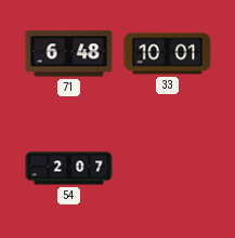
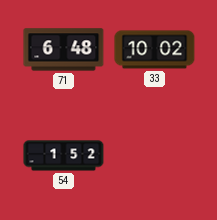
33: 10:01 -> 10:02
54: 2:07 -> 1:52
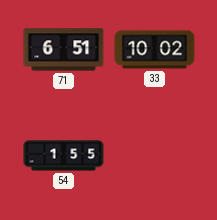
71: 6:48 -> 6:51
54: 1:52 -> 1:55
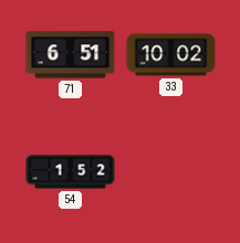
54: 1:55 -> 1:52
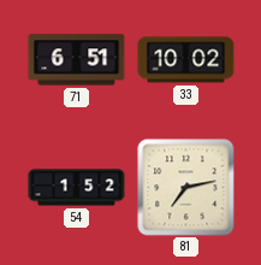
81: none -> 7:13
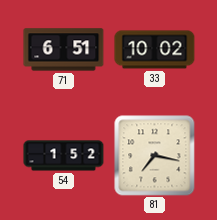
81: 7:13 -> 7:17
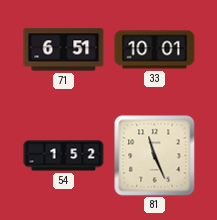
33: 10:02 -> 10:01
81: 7:17 -> 11:26
